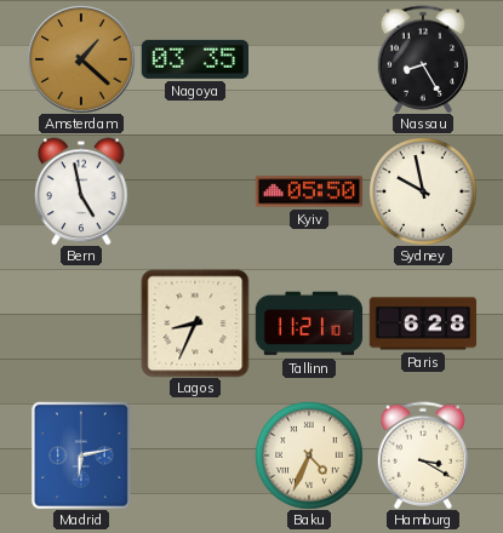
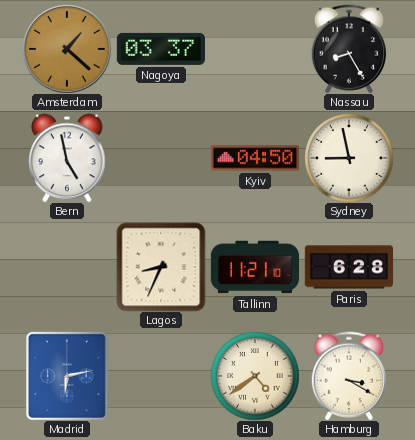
Nagoya: 03:35 -> 03:37
Kyiv: 05:50 -> 04:50
Sydney: 9:58 -> 8:58
Baku: 4:34 -> 4:39
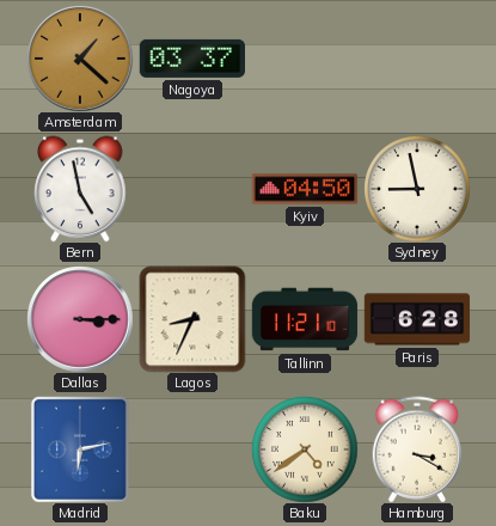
Nassau: 8:25 -> none
Dallas: none -> 3:15
